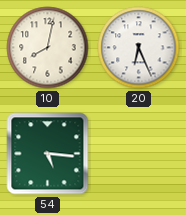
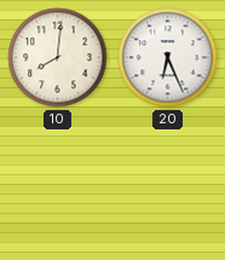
10: 8:02 -> 8:01
54: 5:16 -> none
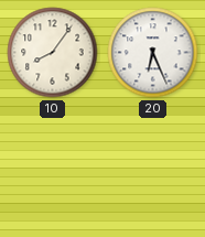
10: 8:01 -> 8:06
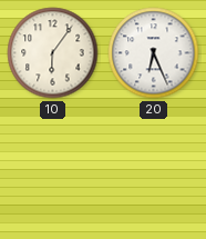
10: 8:06 -> 6:06
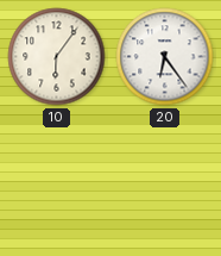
20: 6:26 -> 6:24
